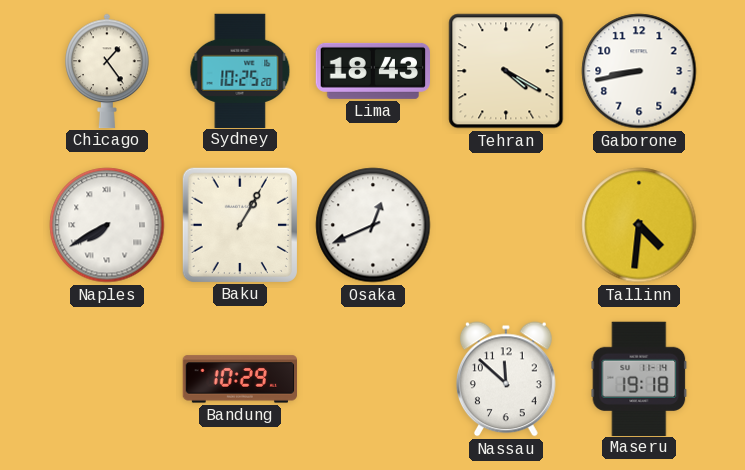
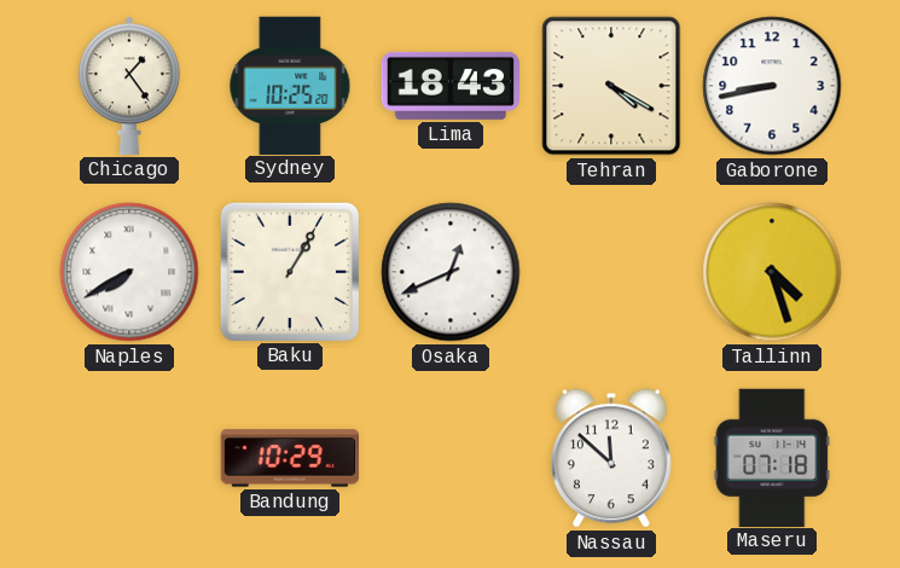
Tallinn: 4:31 -> 4:27
Maseru: 19:18 -> 07:18
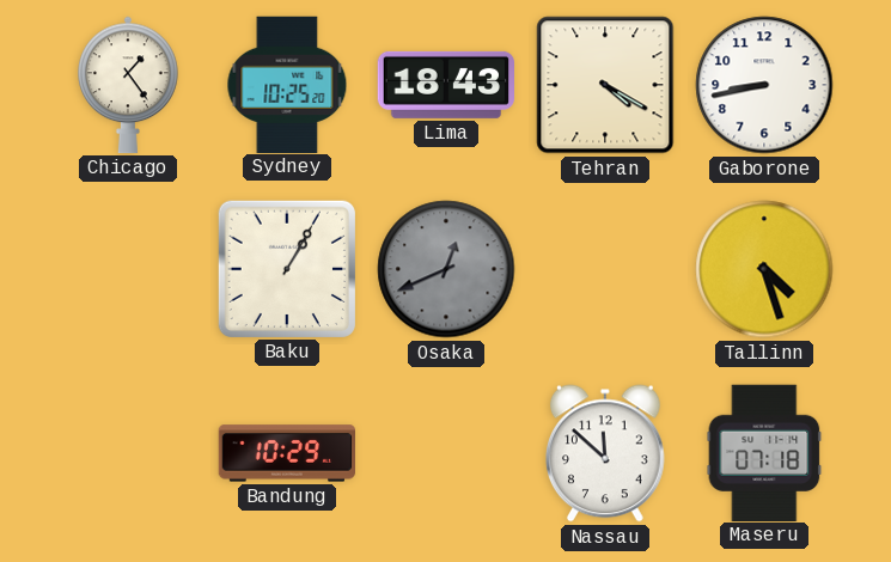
Naples: 7:40 -> none
Osaka dial: white -> grey
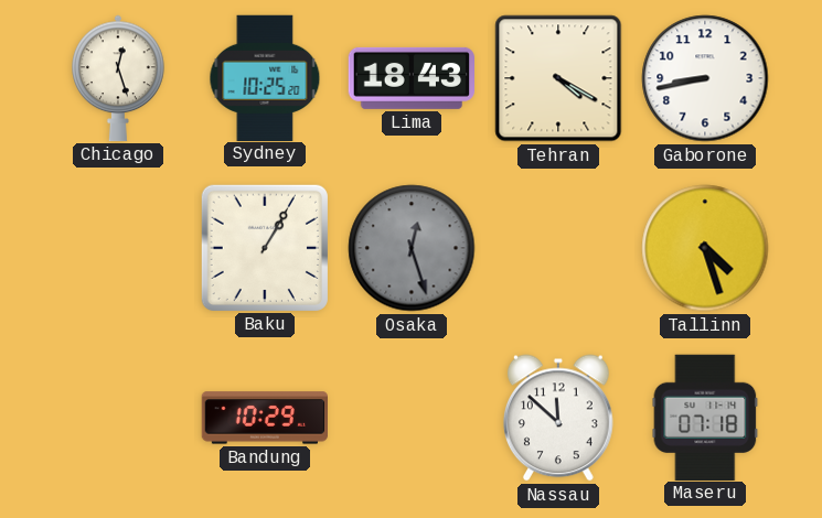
Chicago: 1:24 -> 12:27
Osaka: 12:41 -> 12:27
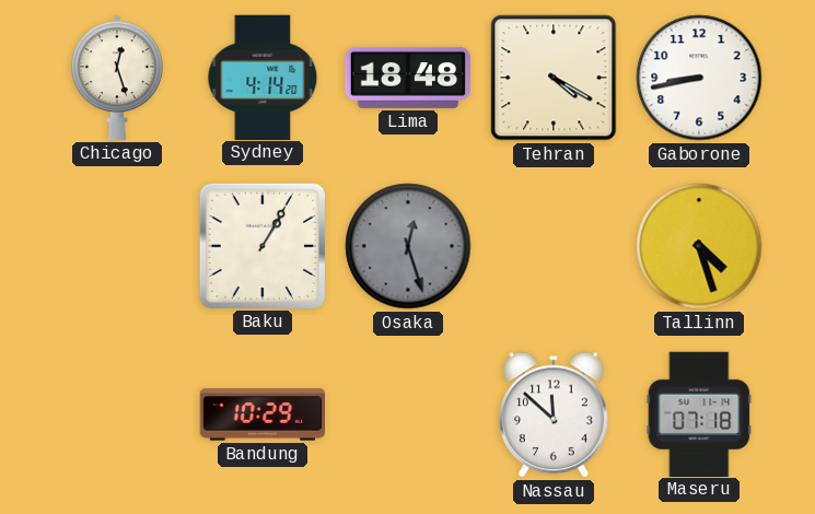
Sydney: 10:25 -> 4:14
Lima: 18:43 -> 18:48
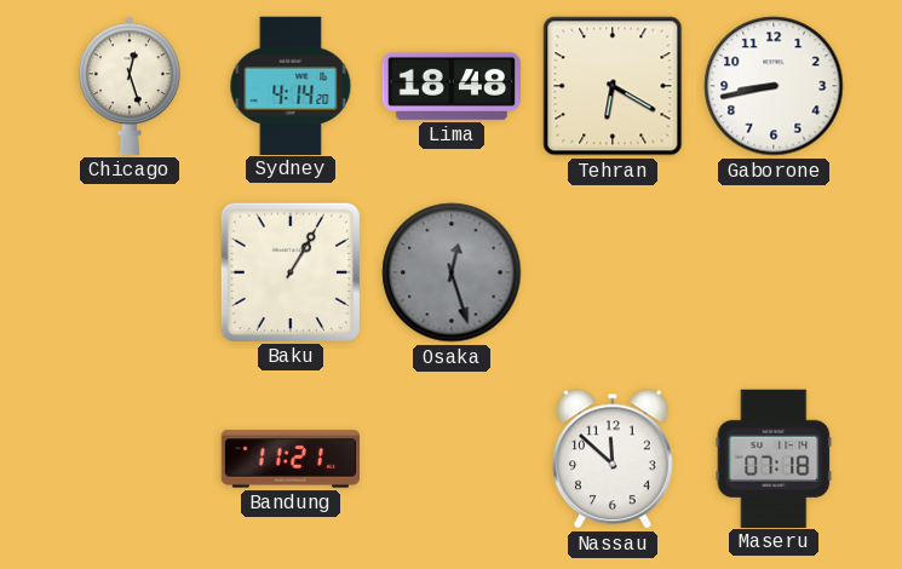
Tehran: 4:20 -> 6:20
Tallinn: 4:27 -> none
Bandung: 10:29 -> 11:21
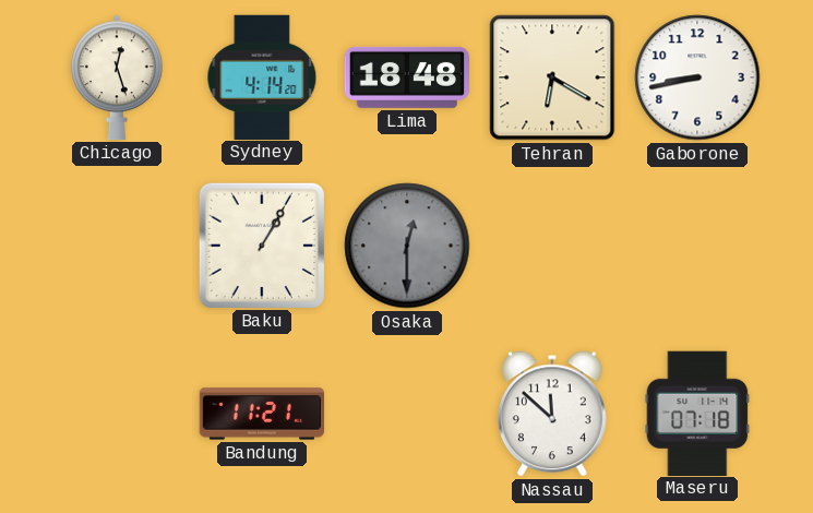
Osaka: 12:27 -> 12:30
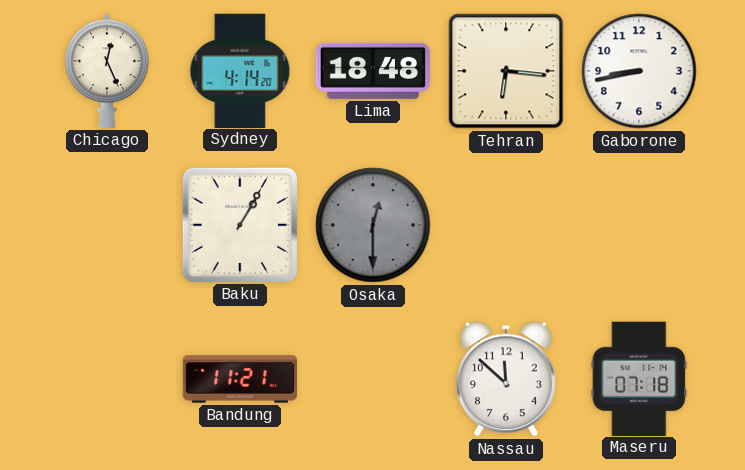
Chicago: 12:27 -> 12:26
Tehran: 6:20 -> 6:16
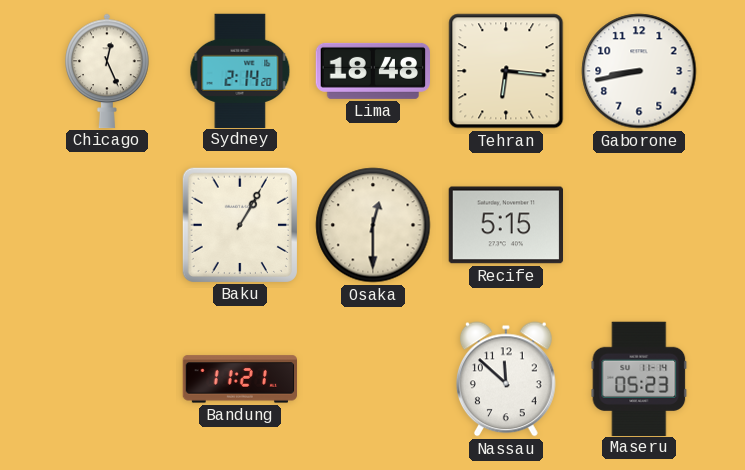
Sydney: 4:14 -> 2:14
Osaka dial: grey -> cream
Recife: none -> 5:15
Maseru: 07:18 -> 05:23
